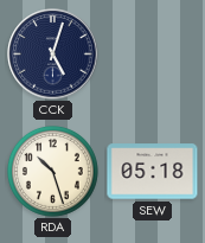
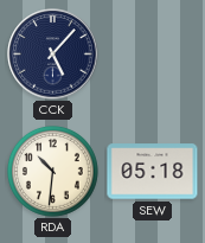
CCK: 5:03 -> 5:07
RDA: 10:27 -> 10:31
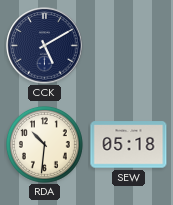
CCK: 5:07 -> 5:10
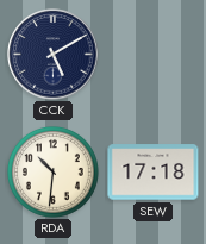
SEW: 05:18 -> 17:18
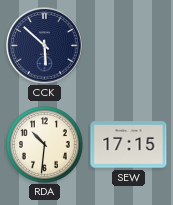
CCK: 5:10 -> 5:52
SEW: 17:18 -> 17:15
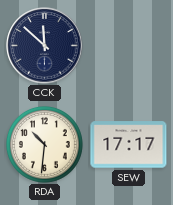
CCK: 5:52 -> 11:52
SEW: 17:15 -> 17:17
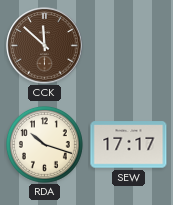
CCK dial: navy -> brown
RDA: 10:31 -> 10:18
